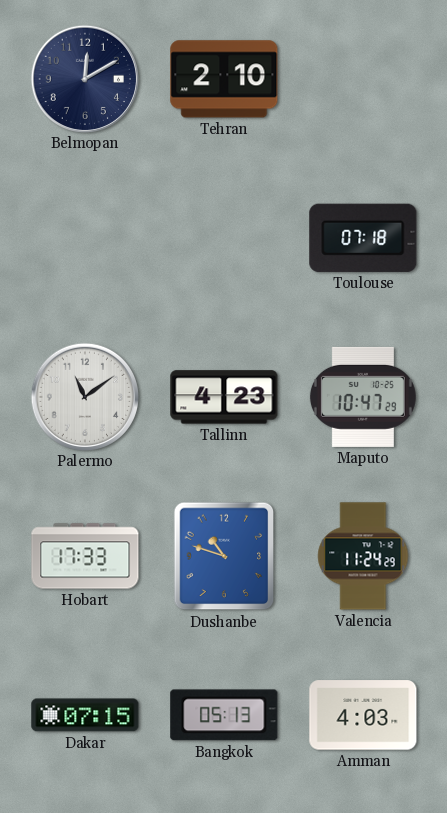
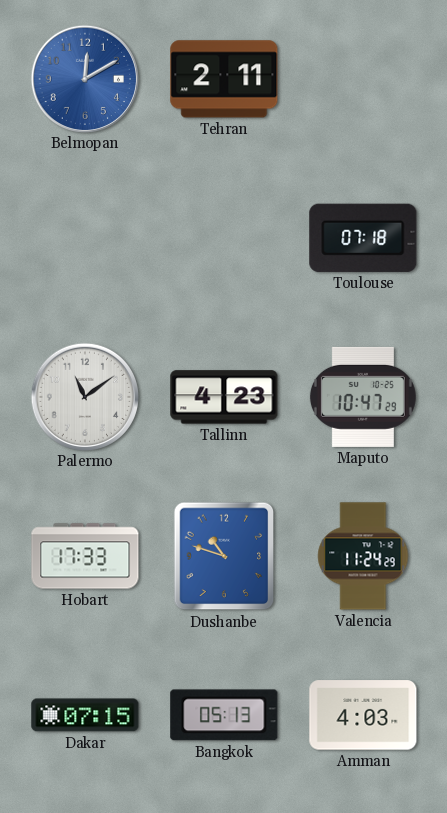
Belmopan dial: navy -> blue
Tehran: 2:10 -> 2:11
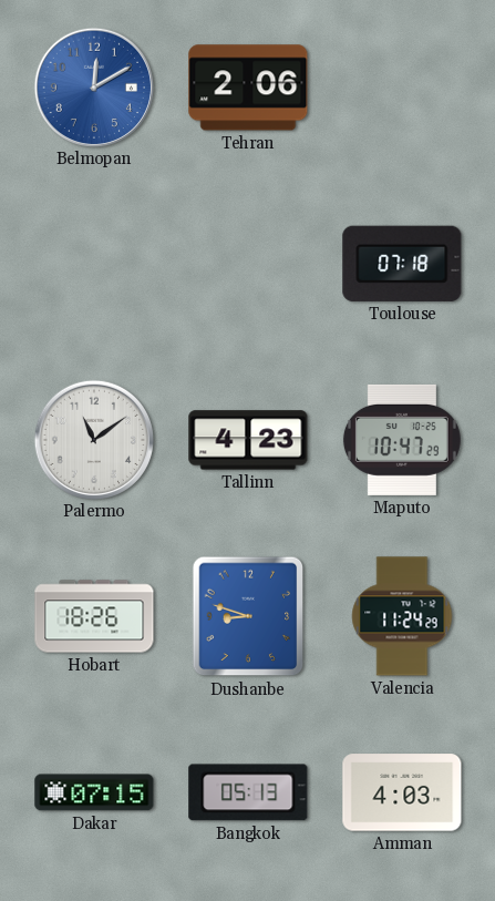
Tehran: 2:11 -> 2:06
Hobart: 17:33 -> 18:26
Dushanbe: 10:48 -> 8:48
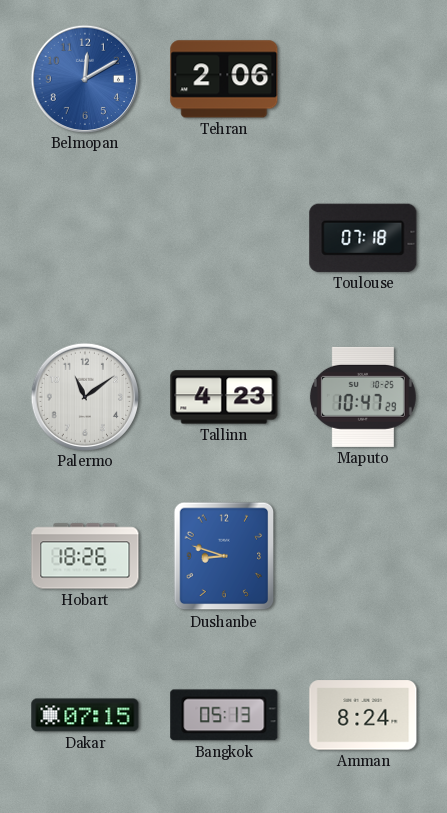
Valencia: 11:24 -> none
Amman: 4:03 -> 8:24
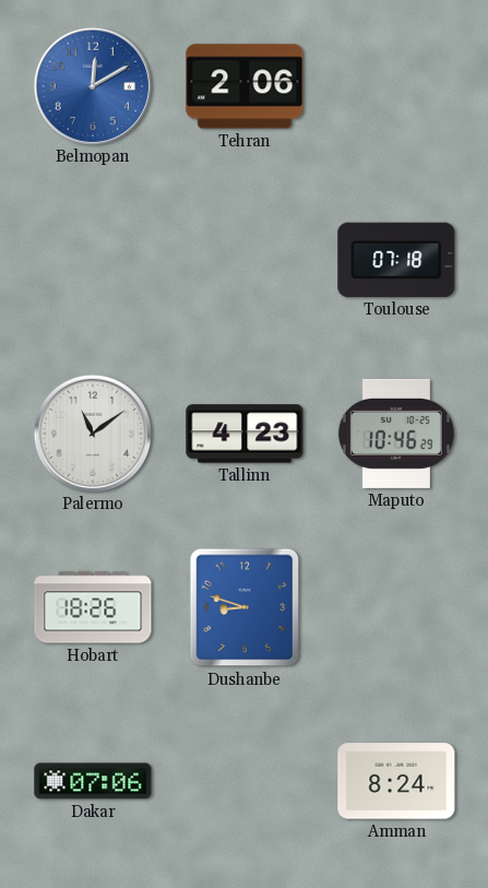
Maputo: 10:47 -> 10:46
Dakar: 07:15 -> 07:06
Bangkok: 05:13 -> none
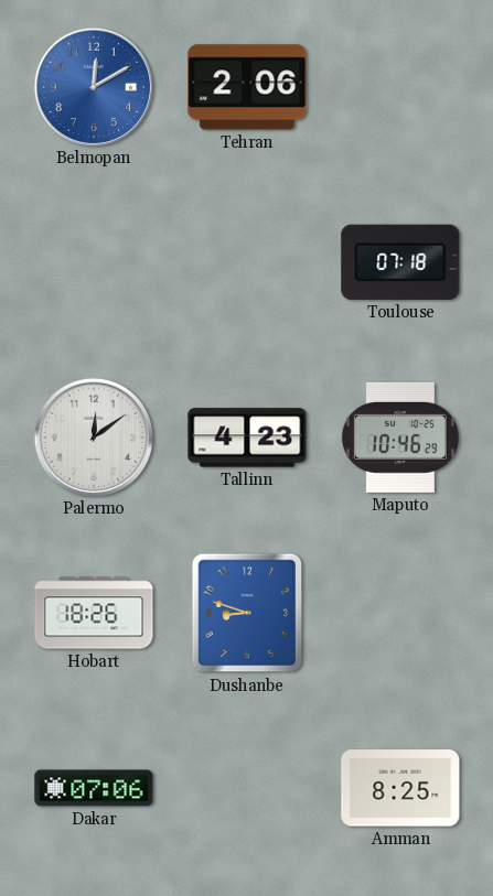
Palermo: 11:09 -> 12:09
Amman: 8:24 -> 8:25
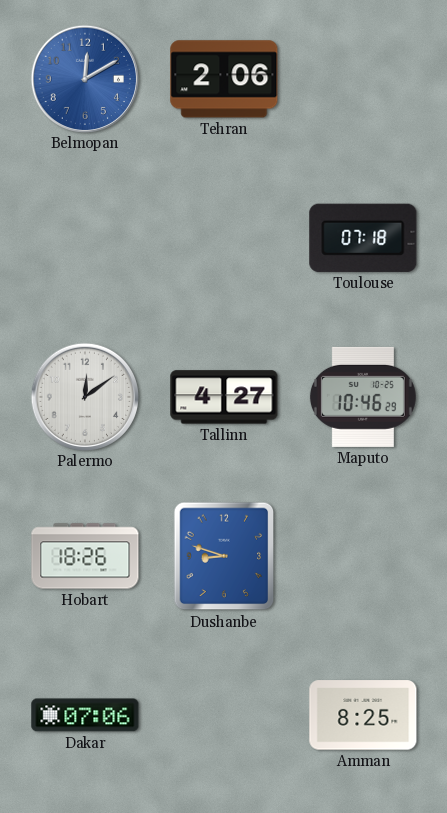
Tallinn: 4:23 -> 4:27
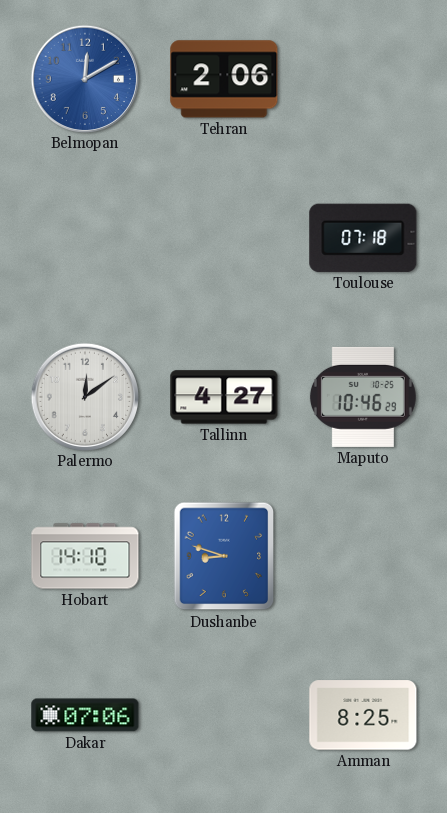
Hobart: 18:26 -> 14:10
